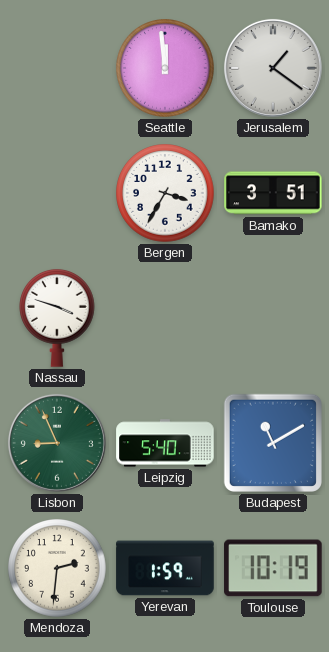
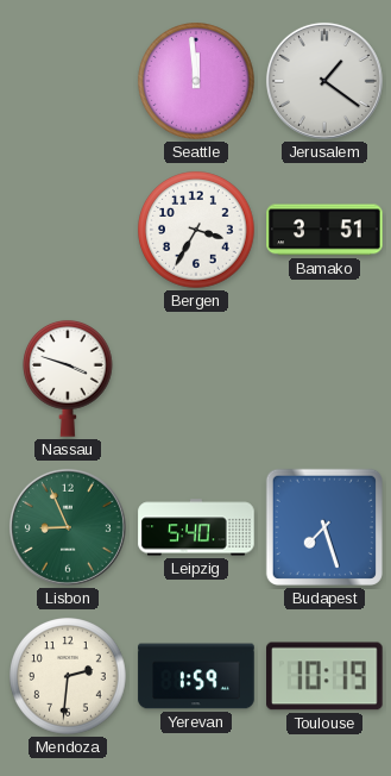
Budapest: 11:10 -> 7:27
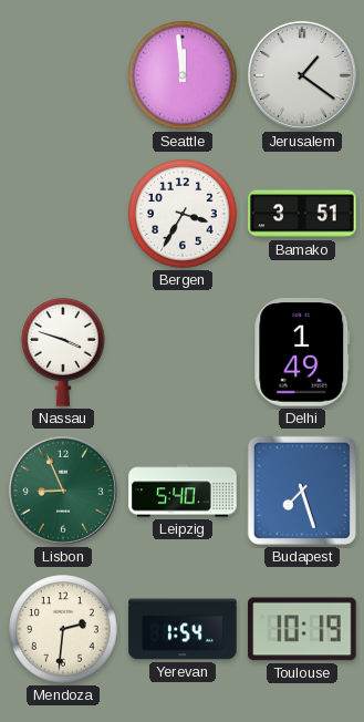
Delhi: none -> 1:49
Yerevan: 1:59 -> 1:54
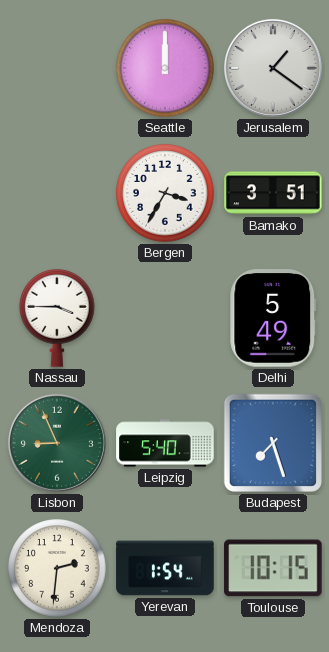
Seattle: 11:59 -> 12:00
Nassau: 3:48 -> 3:45
Delhi: 1:49 -> 5:49
Toulouse: 10:19 -> 10:15
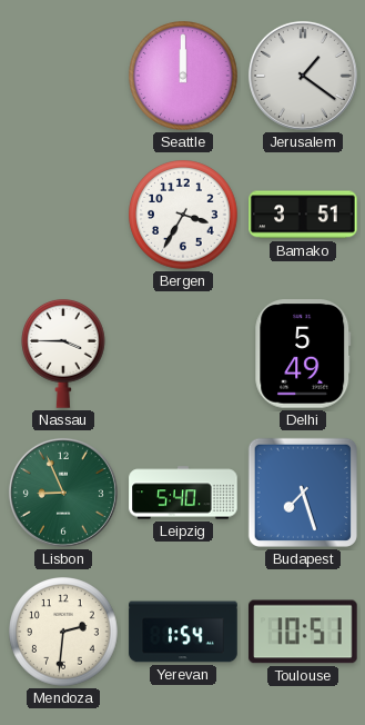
Toulouse: 10:15 -> 10:51
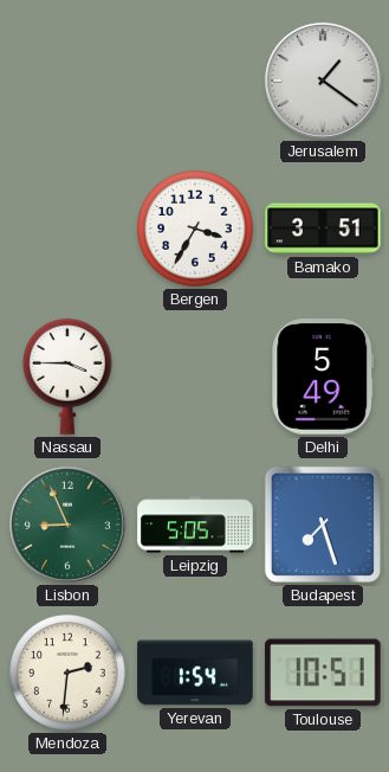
Seattle: 12:00 -> none
Leipzig: 5:40 -> 5:05
